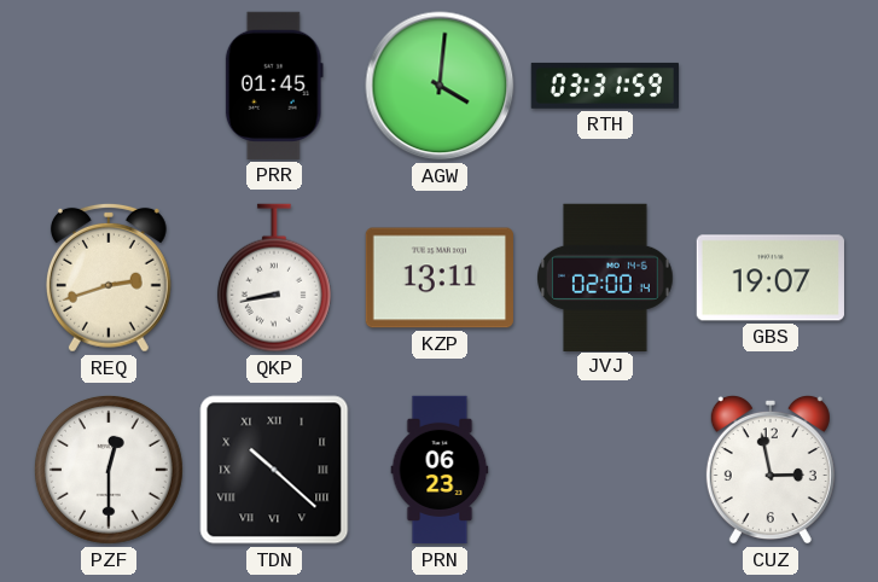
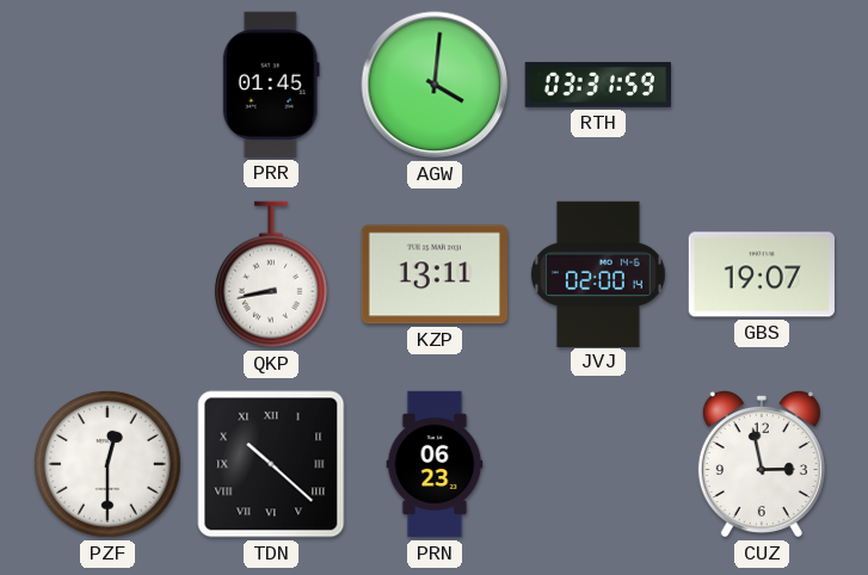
REQ: 2:42 -> none
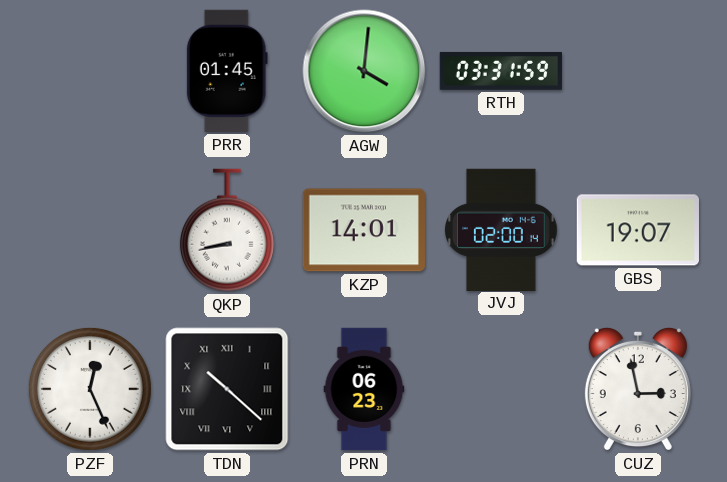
KZP: 13:11 -> 14:01
PZF: 12:30 -> 12:26
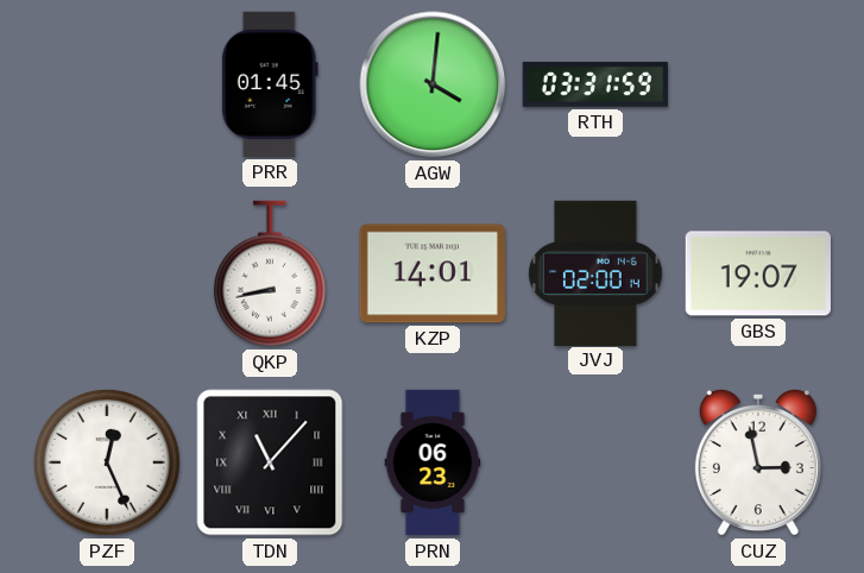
TDN: 10:22 -> 11:07
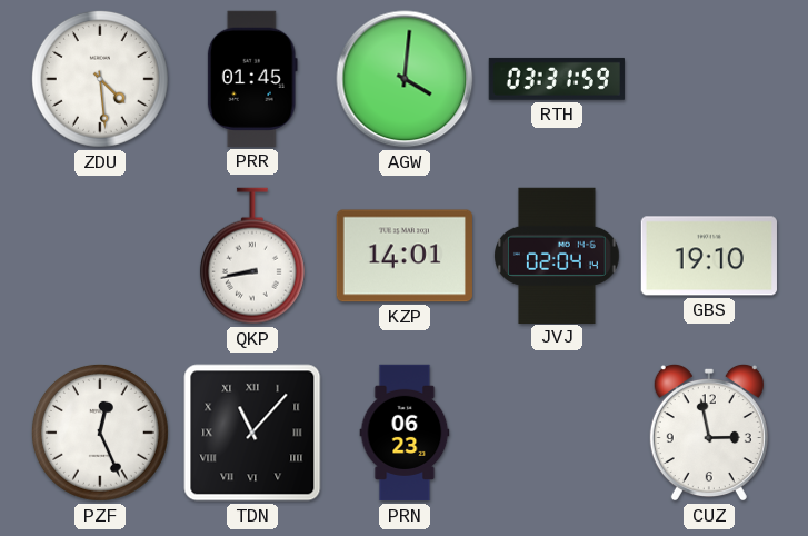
ZDU: none -> 4:29
JVJ: 02:00 -> 02:04
GBS: 19:07 -> 19:10
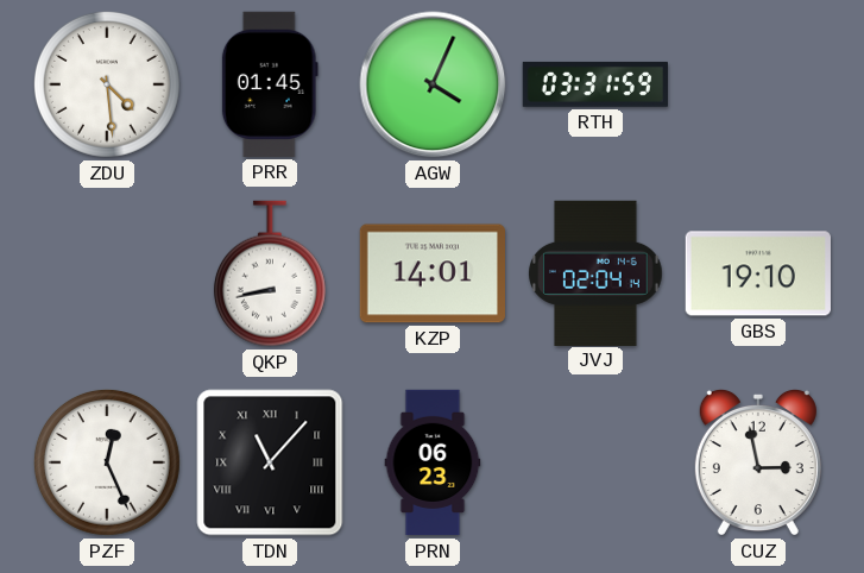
AGW: 4:01 -> 4:04
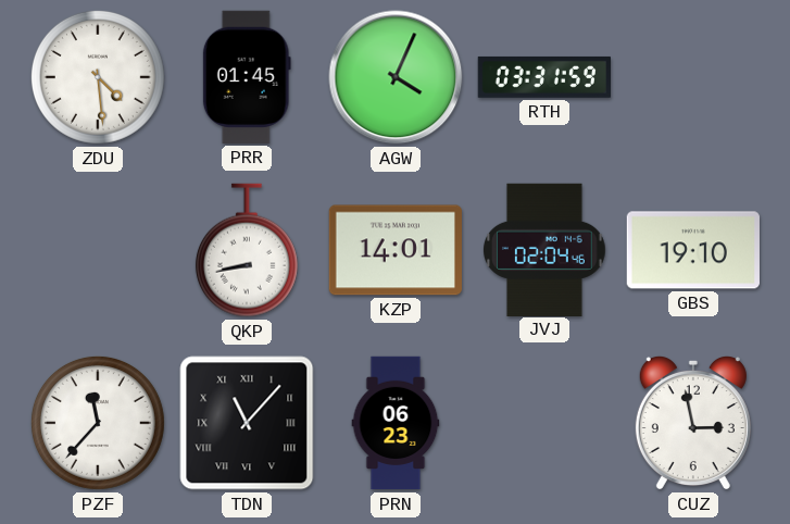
JVJ: 02:04:14 -> 02:04:46
PZF: 12:26 -> 11:37
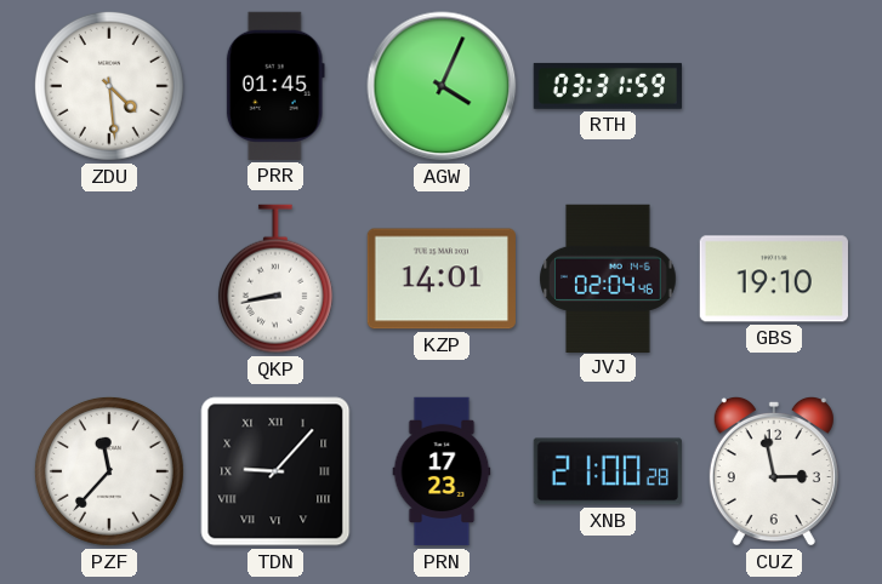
TDN: 11:07 -> 9:07
PRN: 06:23 -> 17:23
XNB: none -> 21:00
